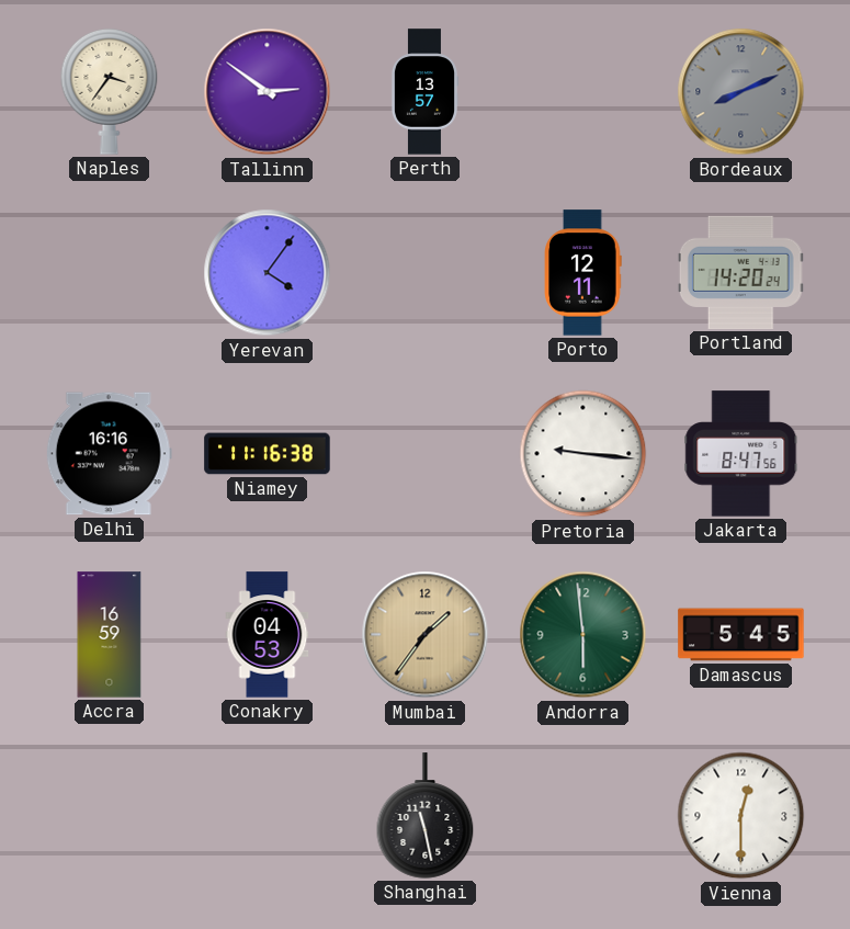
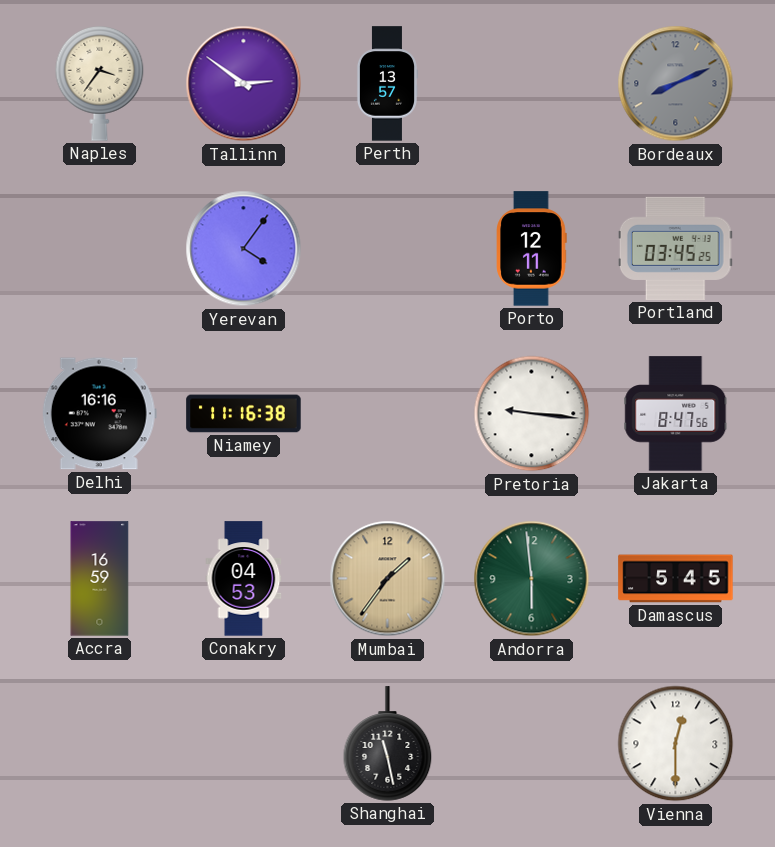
Portland: 14:20 -> 03:45
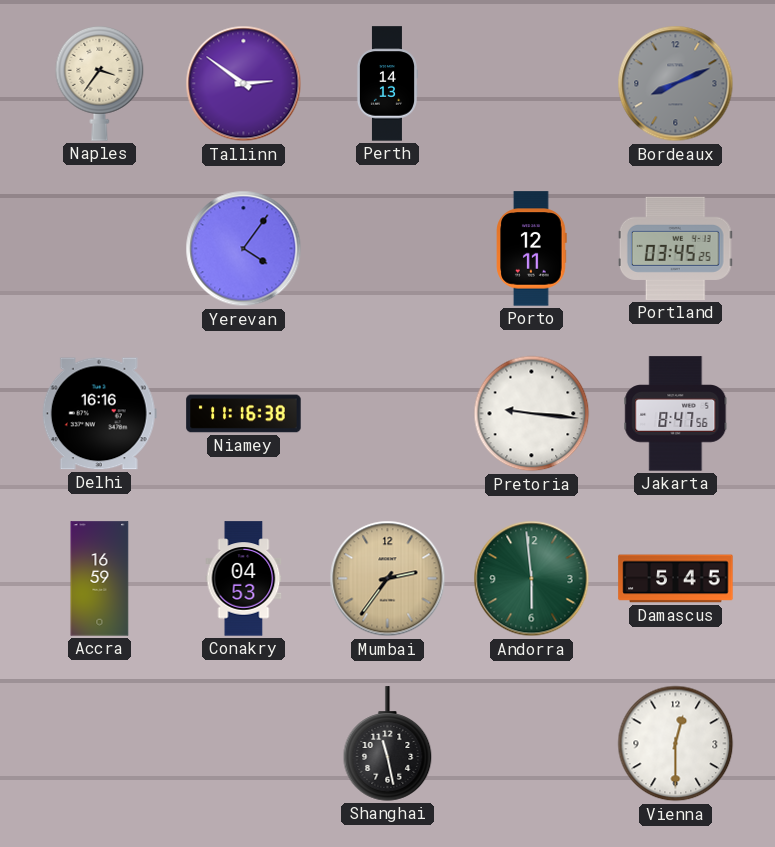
Perth: 13:57 -> 14:13
Mumbai: 1:36 -> 2:36
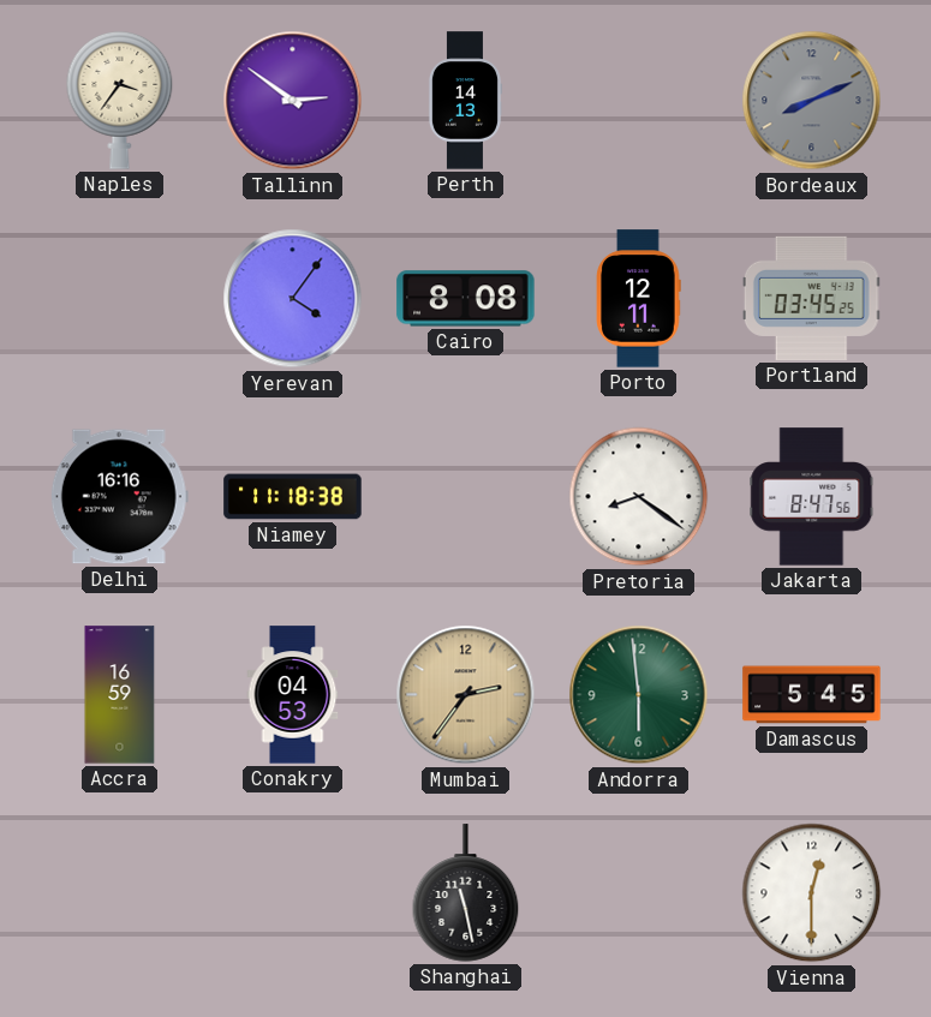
Cairo: none -> 8:08
Niamey: 11:16 -> 11:18
Pretoria: 9:16 -> 8:21
